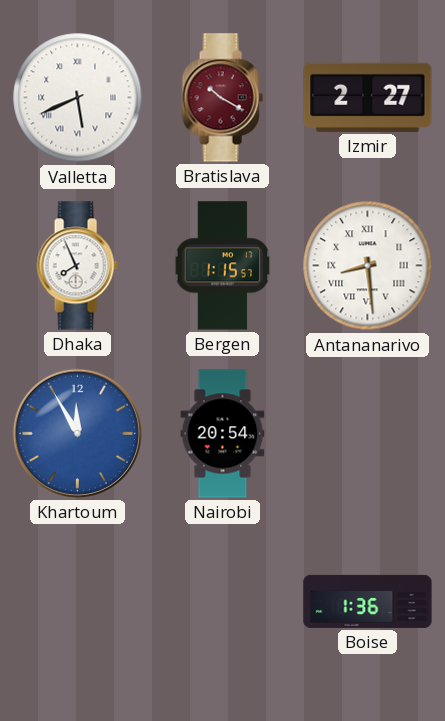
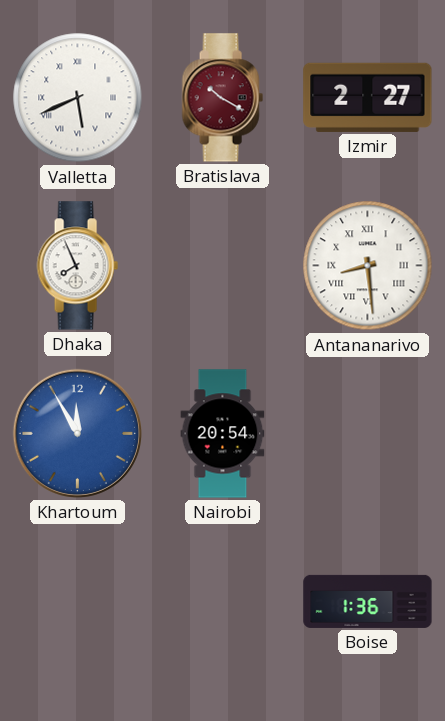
Bergen: 1:15 -> none
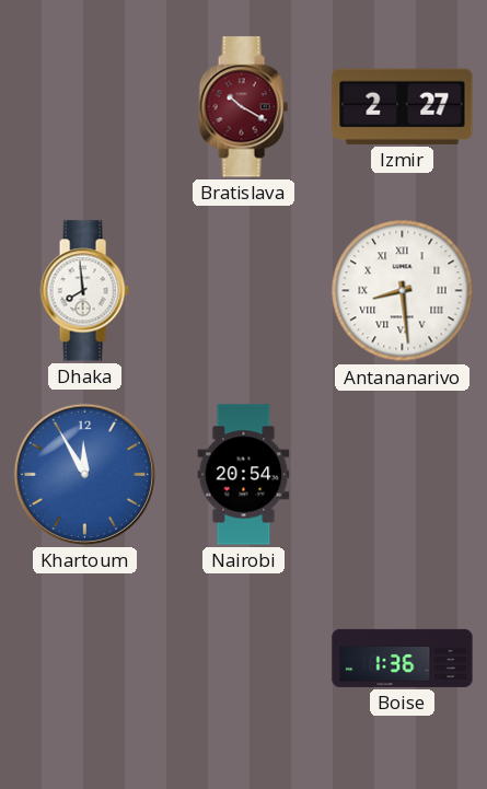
Valletta: 5:41 -> none
Dhaka: 7:56 -> 7:59
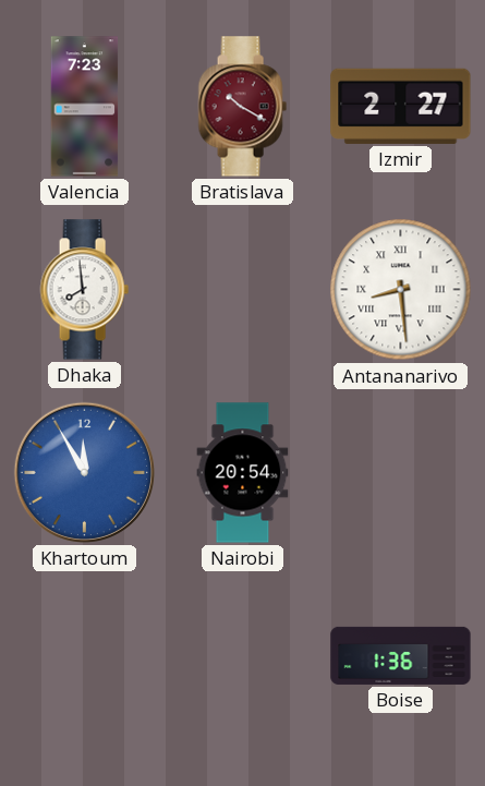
Valencia: none -> 7:23
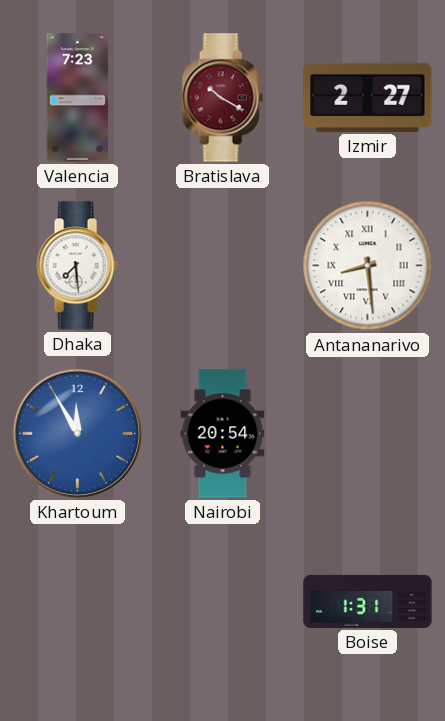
Dhaka: 7:59 -> 7:29
Boise: 1:36 -> 1:31
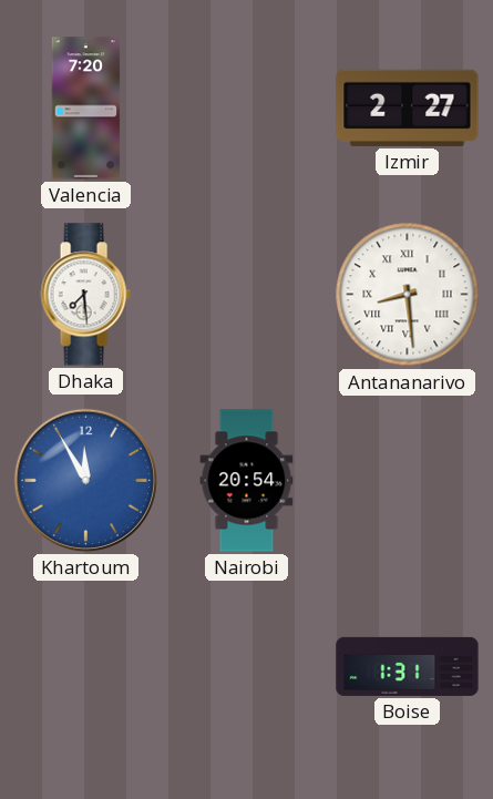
Valencia: 7:23 -> 7:20
Bratislava: 10:20 -> none
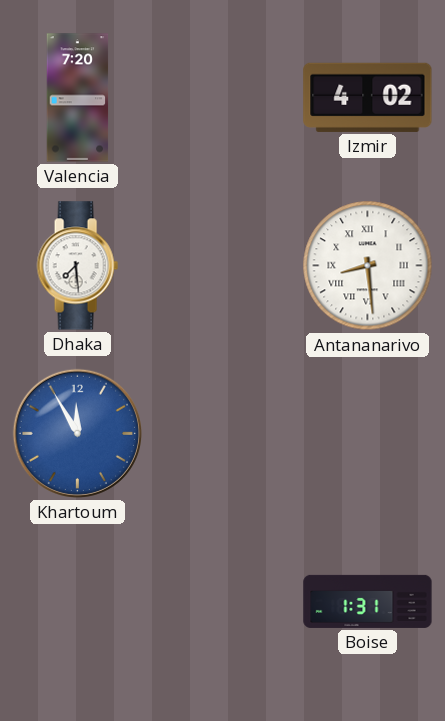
Izmir: 2:27 -> 4:02
Nairobi: 20:54 -> none
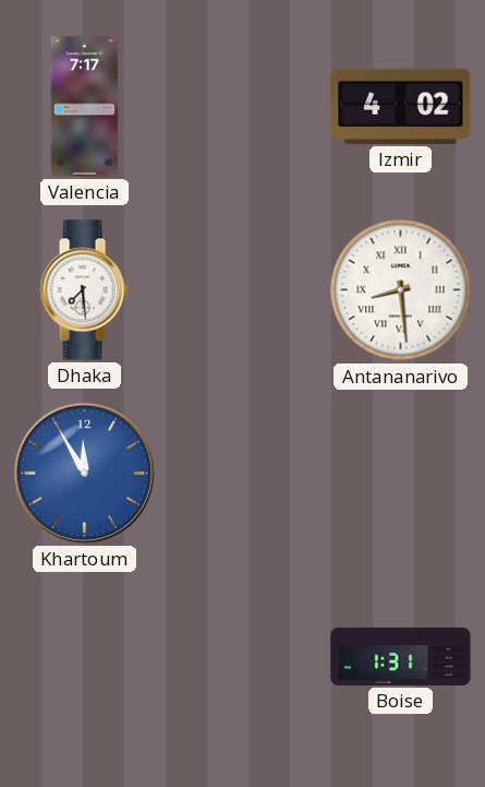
Valencia: 7:20 -> 7:17
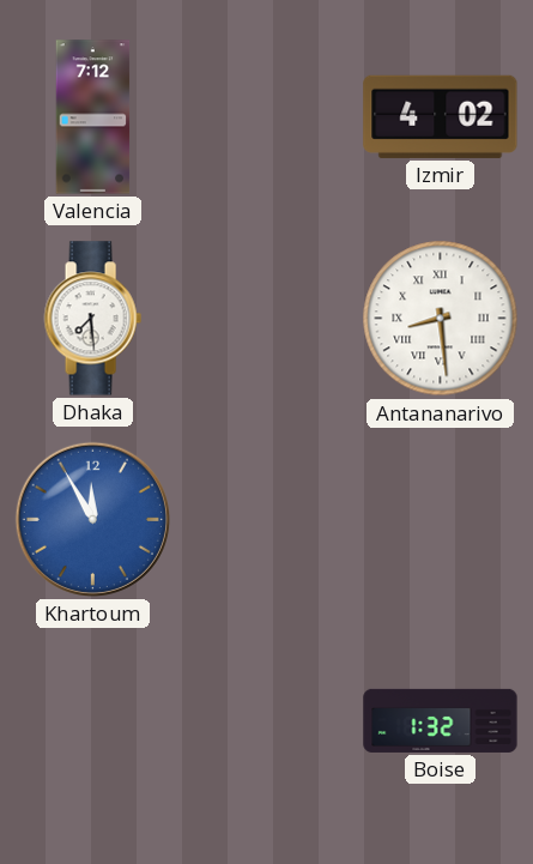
Valencia: 7:17 -> 7:12
Boise: 1:31 -> 1:32
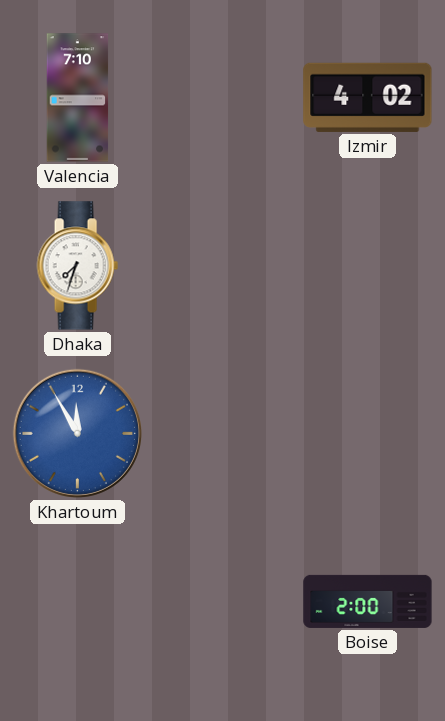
Valencia: 7:12 -> 7:10
Dhaka: 7:29 -> 7:33
Antananarivo: 8:29 -> none
Boise: 1:32 -> 2:00
